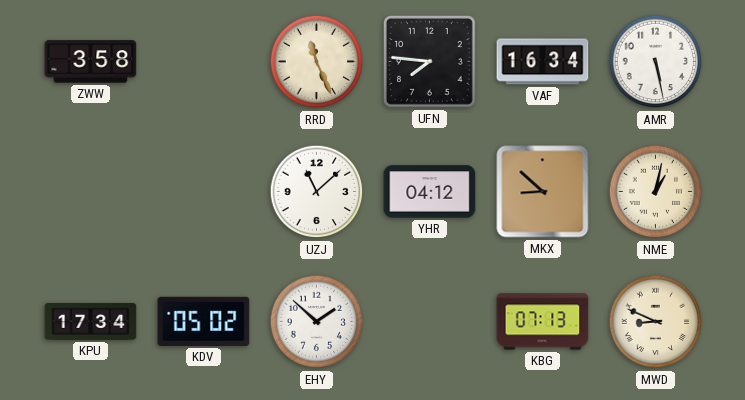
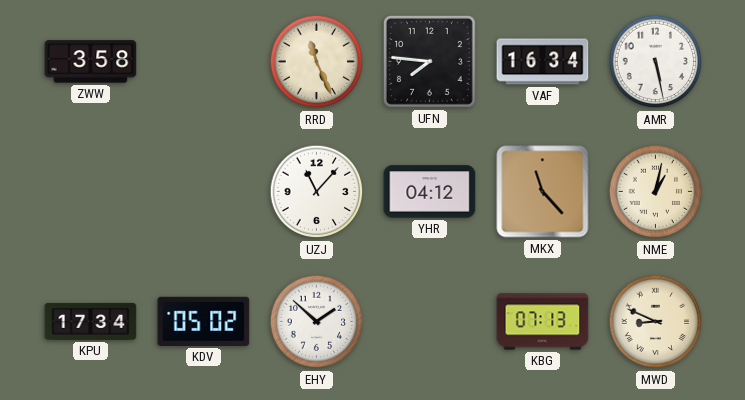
UZJ: 11:08 -> 11:07
MKX: 8:52 -> 11:23
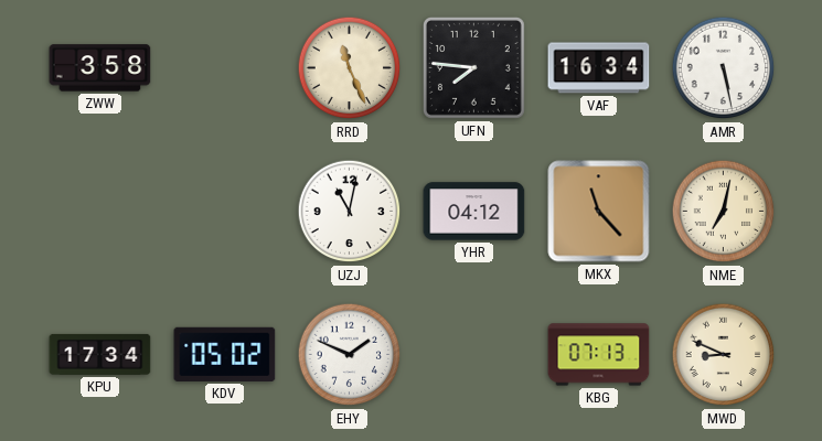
UZJ: 11:07 -> 11:02
NME: 1:02 -> 7:02
EHY: 1:52 -> 1:49
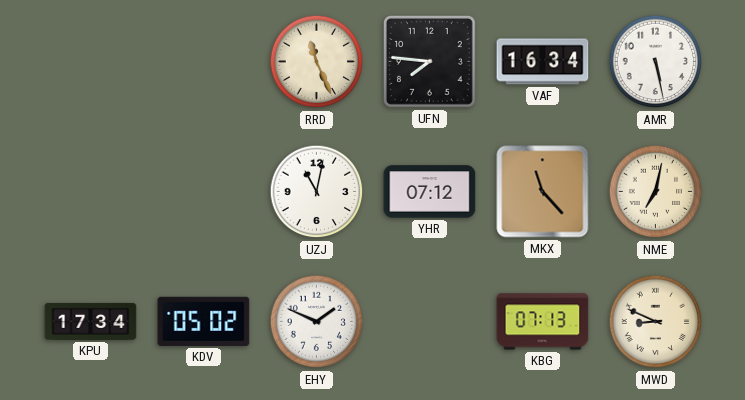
ZWW: 3:58 -> none
YHR: 04:12 -> 07:12
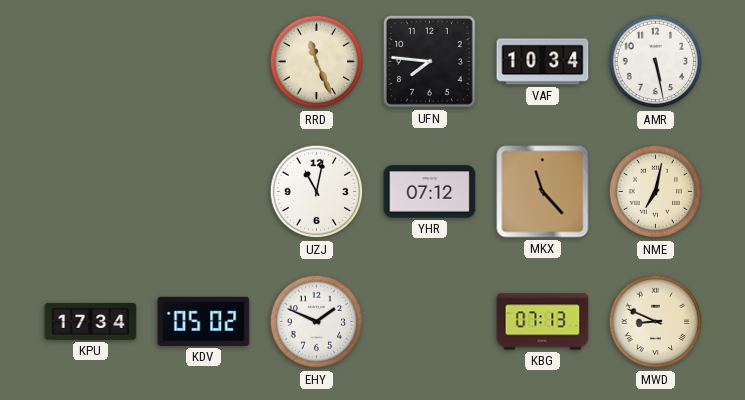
VAF: 16:34 -> 10:34
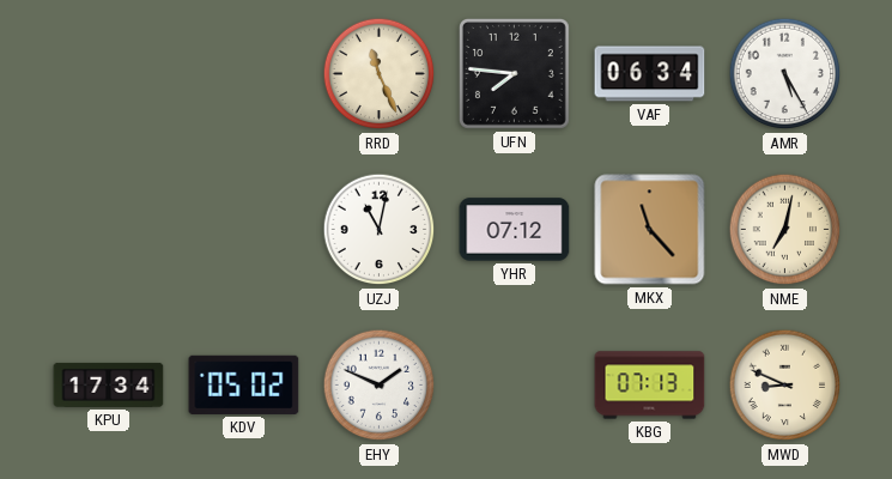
VAF: 10:34 -> 06:34
AMR: 5:28 -> 5:25
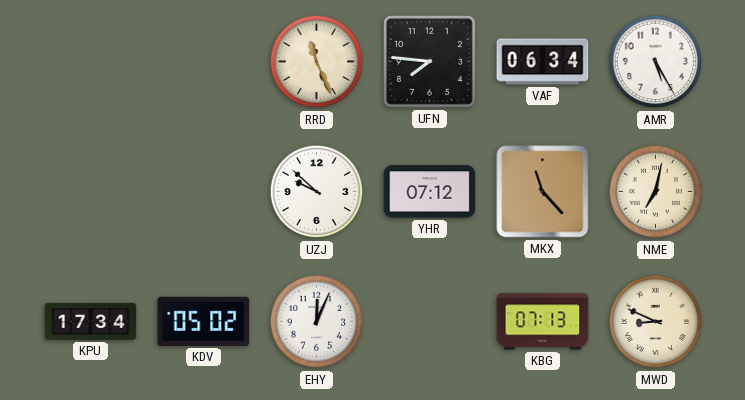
UZJ: 11:02 -> 9:52
EHY: 1:49 -> 12:04
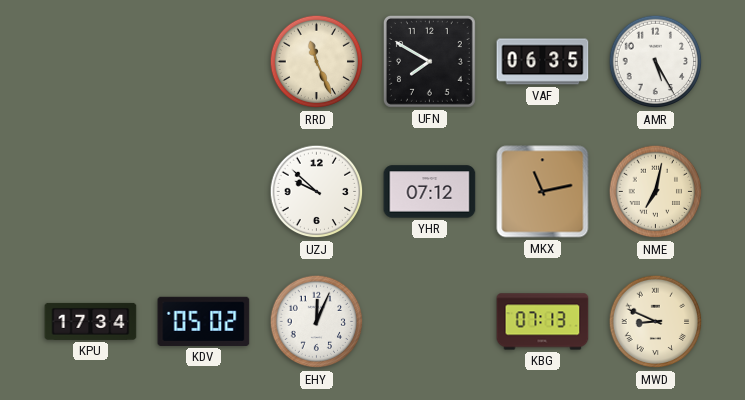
UFN: 7:46 -> 7:50
VAF: 06:34 -> 06:35
MKX: 11:23 -> 11:13
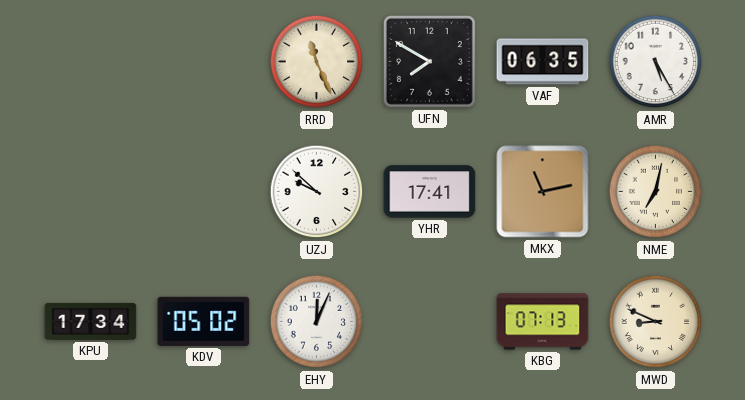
YHR: 07:12 -> 17:41
